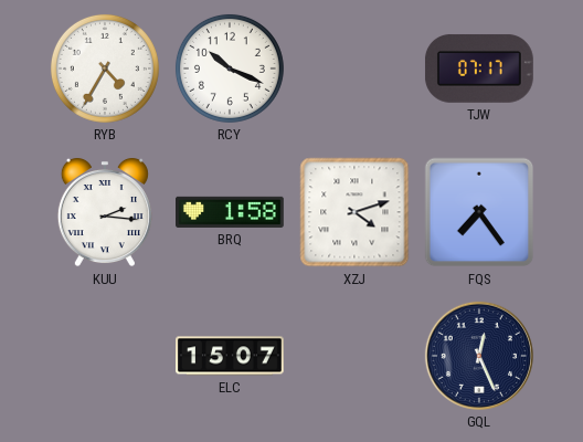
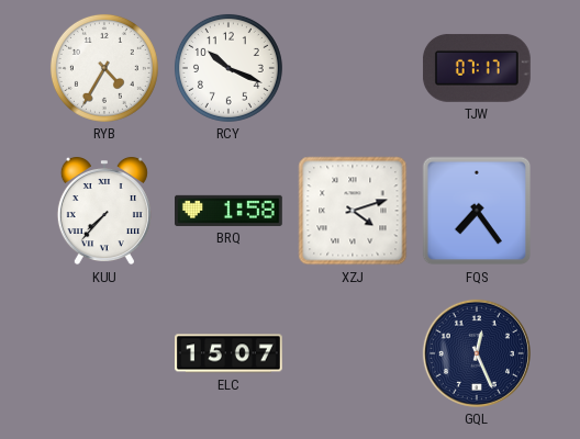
KUU: 2:16 -> 7:37
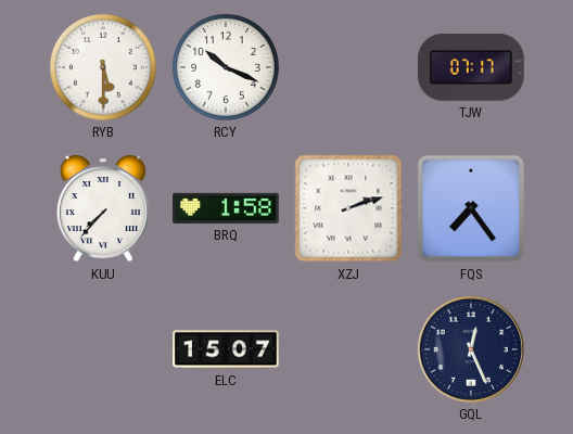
RYB: 4:35 -> 5:30
XZJ: 4:12 -> 2:12
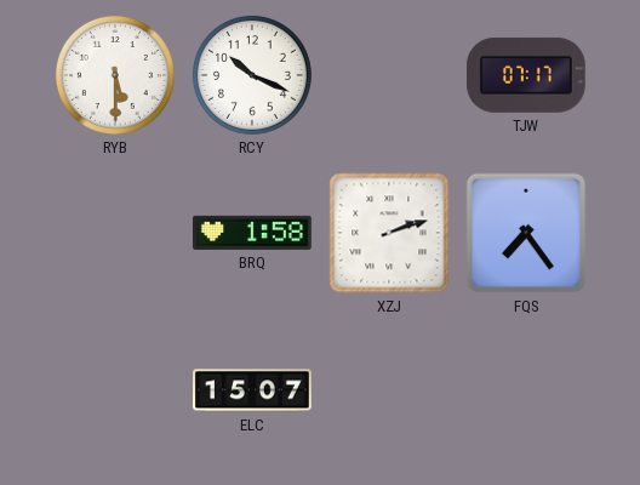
KUU: 7:37 -> none
GQL: 12:26 -> none
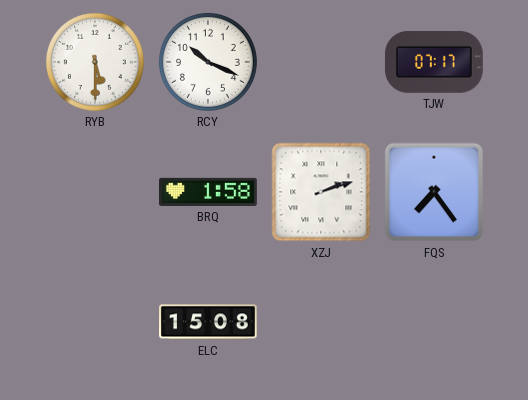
ELC: 15:07 -> 15:08
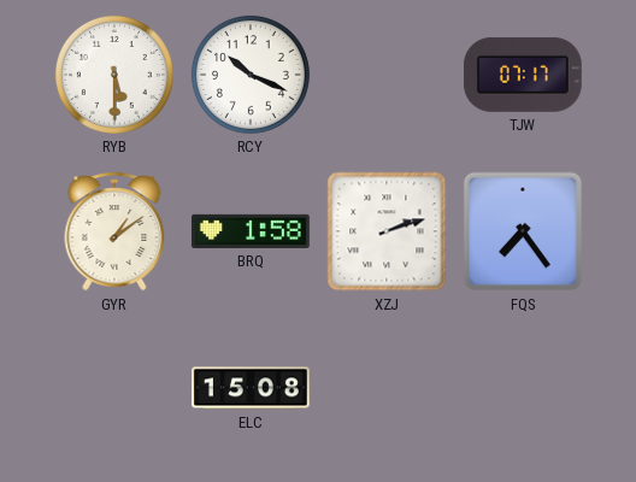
GYR: none -> 1:09
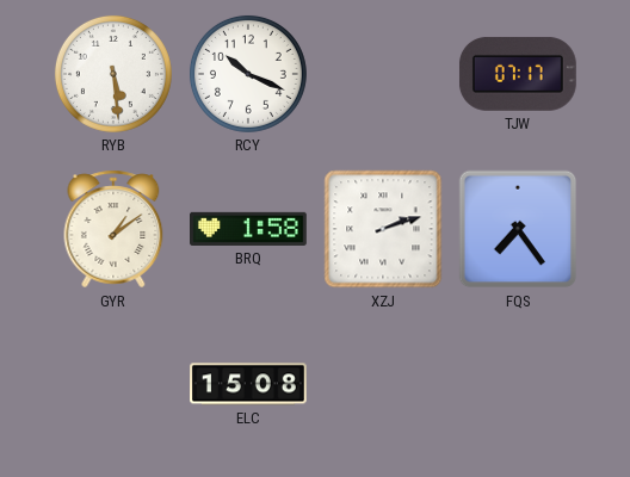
RYB: 5:30 -> 5:29
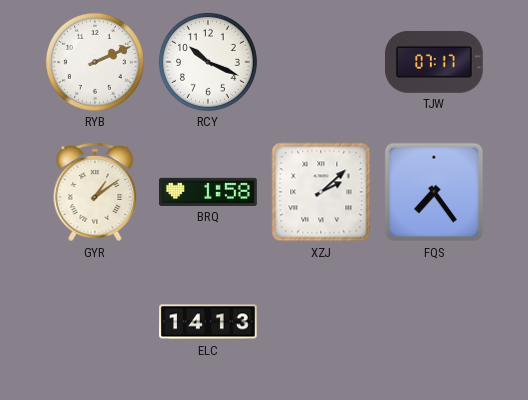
RYB: 5:29 -> 2:11
XZJ: 2:12 -> 2:08
ELC: 15:08 -> 14:13
